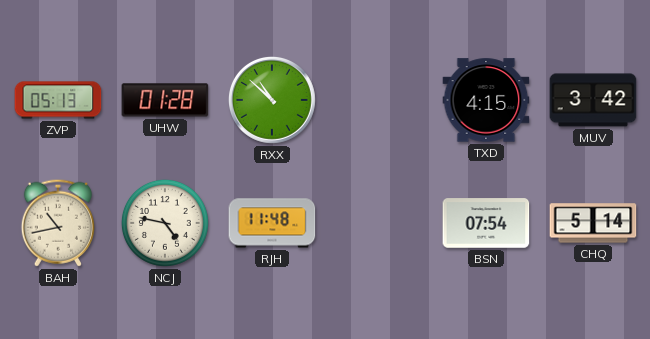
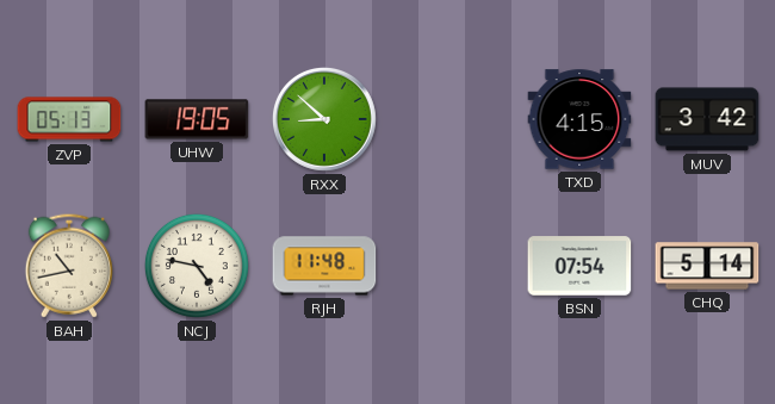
UHW: 01:28 -> 19:05
RXX: 10:52 -> 8:52
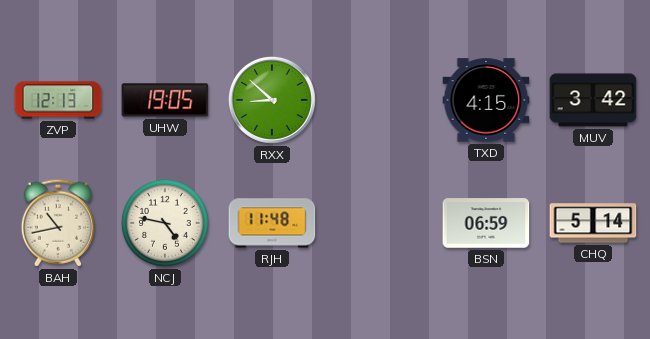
ZVP: 05:13 -> 12:13
BSN: 07:54 -> 06:59
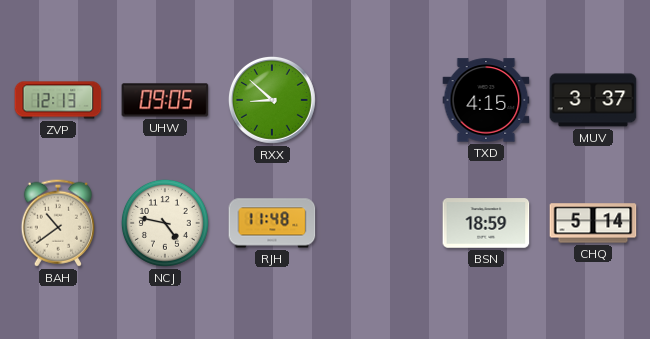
UHW: 19:05 -> 09:05
MUV: 3:42 -> 3:37
BAH: 10:43 -> 10:39
BSN: 06:59 -> 18:59
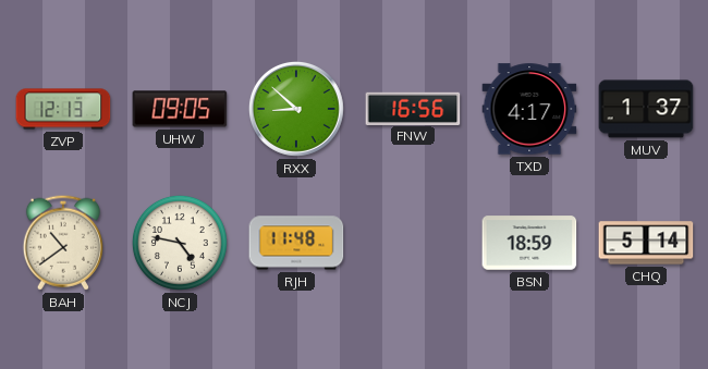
FNW: none -> 16:56
TXD: 4:15 -> 4:17
MUV: 3:37 -> 1:37
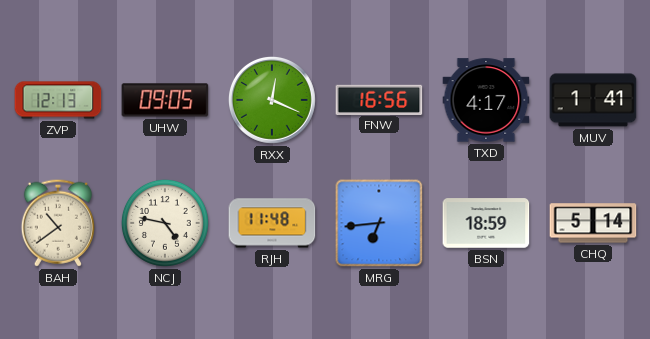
RXX: 8:52 -> 12:19
MUV: 1:37 -> 1:41
MRG: none -> 6:44
